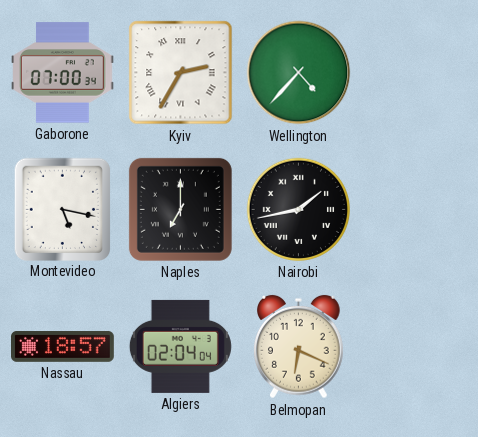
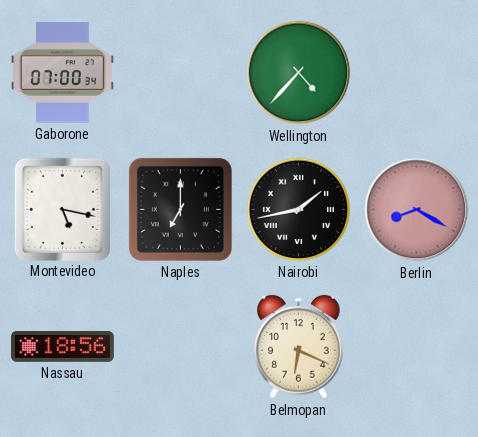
Kyiv: 2:35 -> none
Berlin: none -> 8:20
Nassau: 18:57 -> 18:56
Algiers: 02:04 -> none
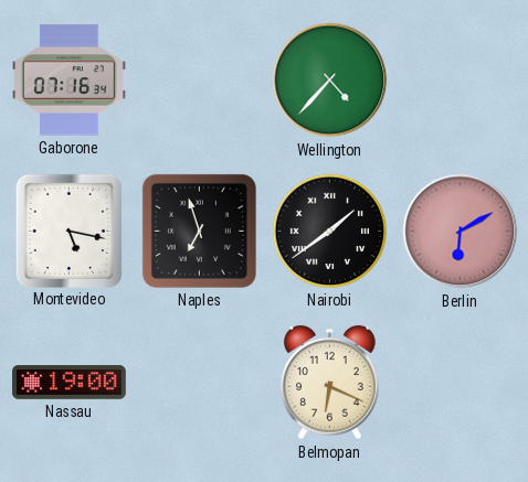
Gaborone: 07:00 -> 07:16
Naples: 7:00 -> 6:57
Nairobi: 1:43 -> 1:39
Berlin: 8:20 -> 6:10
Nassau: 18:56 -> 19:00
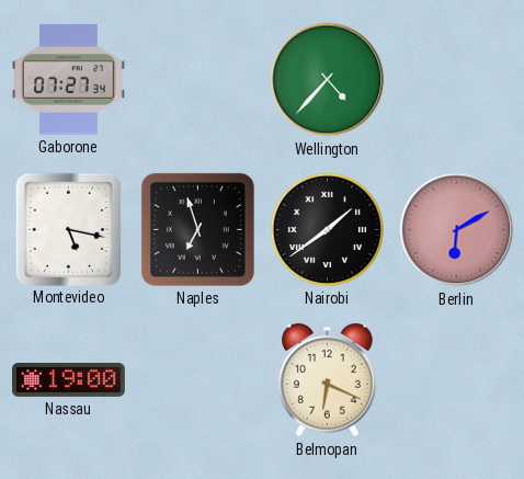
Gaborone: 07:16 -> 07:27
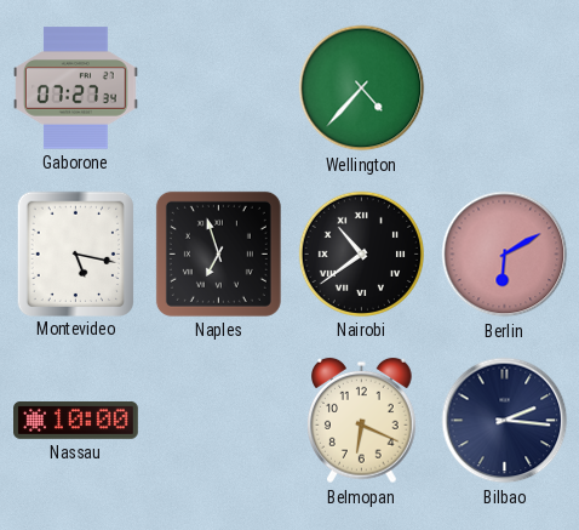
Nairobi: 1:39 -> 10:39
Nassau: 19:00 -> 10:00
Bilbao: none -> 2:16
